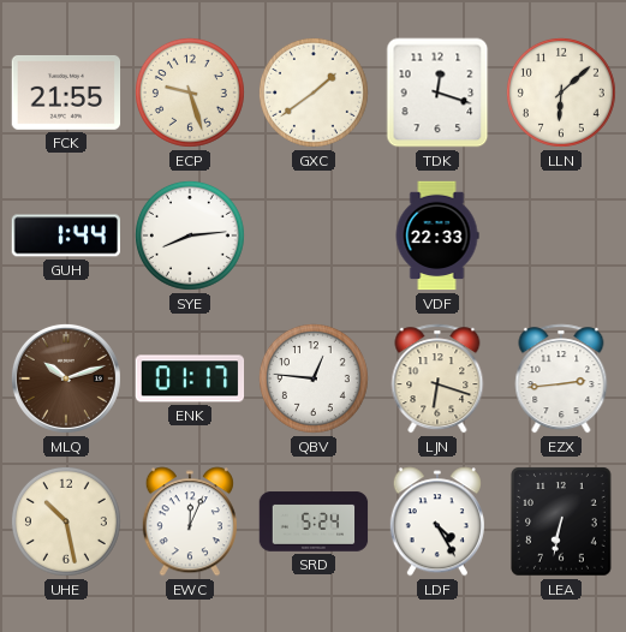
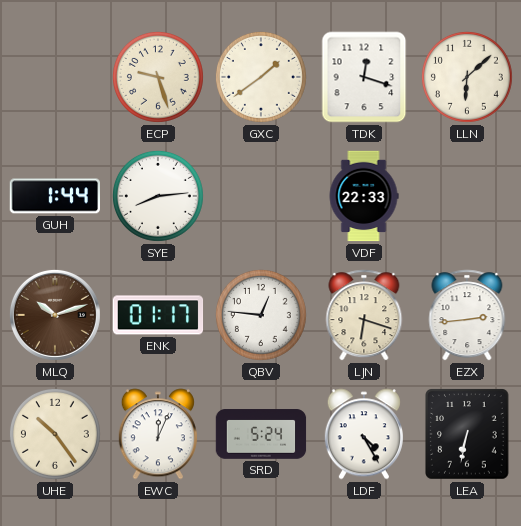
FCK: 21:55 -> none
UHE: 10:28 -> 10:24
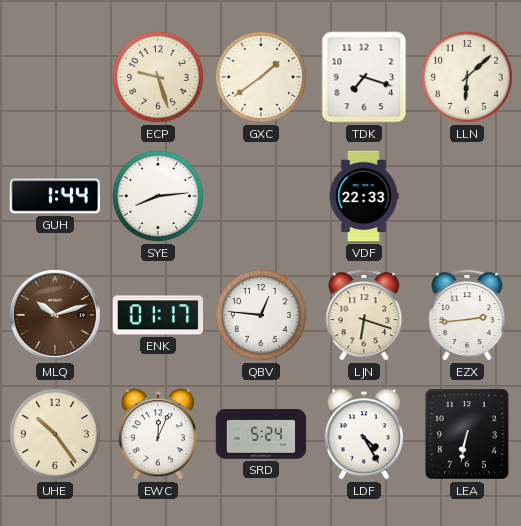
TDK: 12:18 -> 7:18
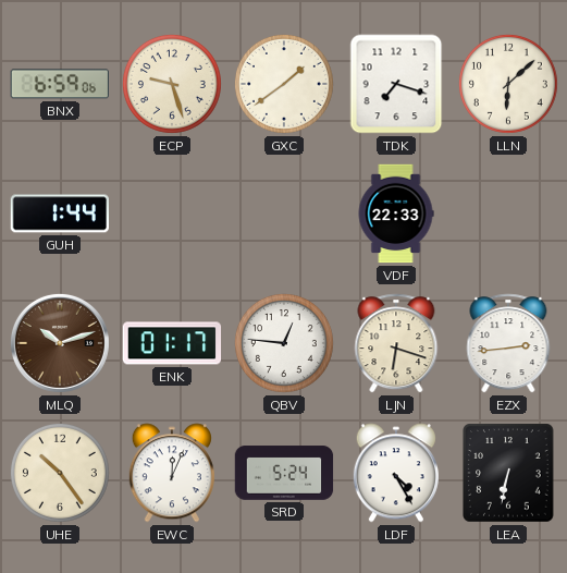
BNX: none -> 6:59
SYE: 8:14 -> none
